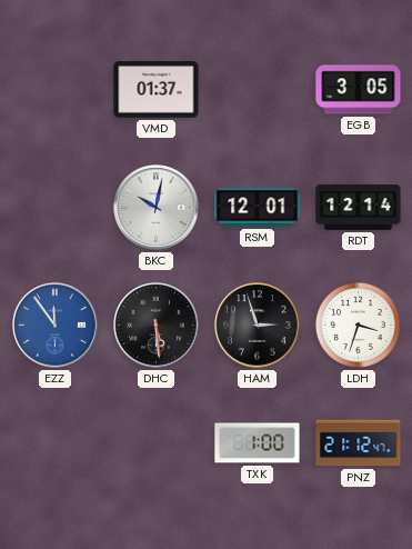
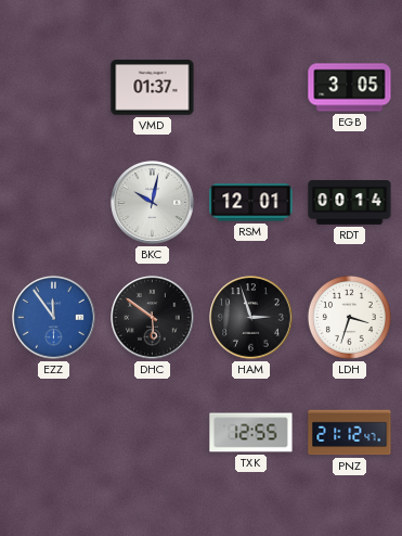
RDT: 12:14 -> 00:14
DHC: 5:29 -> 5:51
TXK: 1:00 -> 12:55
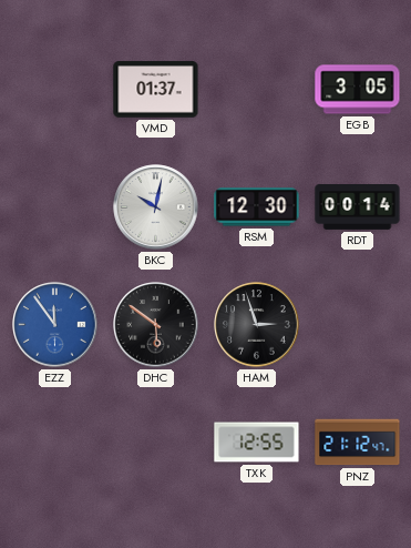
RSM: 12:01 -> 12:30
LDH: 3:33 -> none
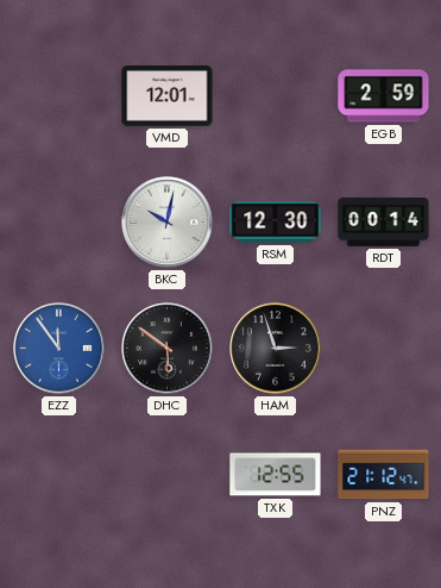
VMD: 01:37 -> 12:01
EGB: 3:05 -> 2:59
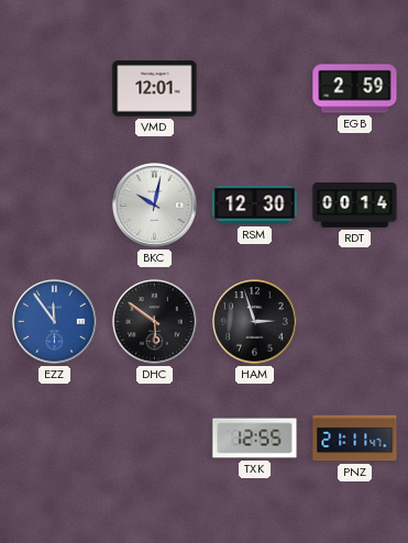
PNZ: 21:12 -> 21:11
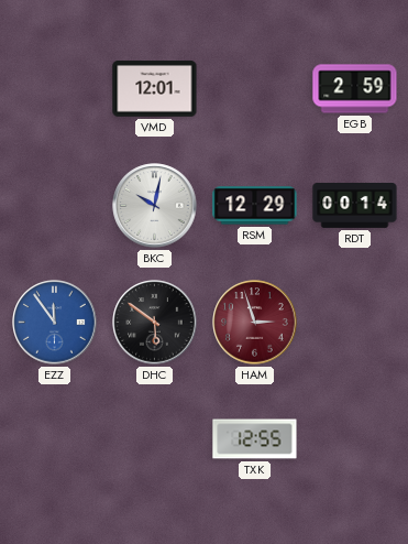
RSM: 12:30 -> 12:29
HAM dial: black -> burgundy
PNZ: 21:11 -> none
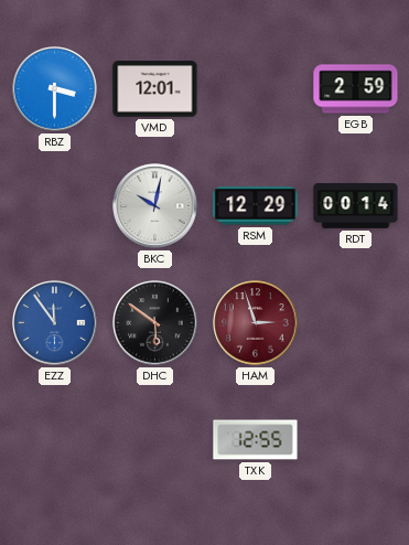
RBZ: none -> 3:30
